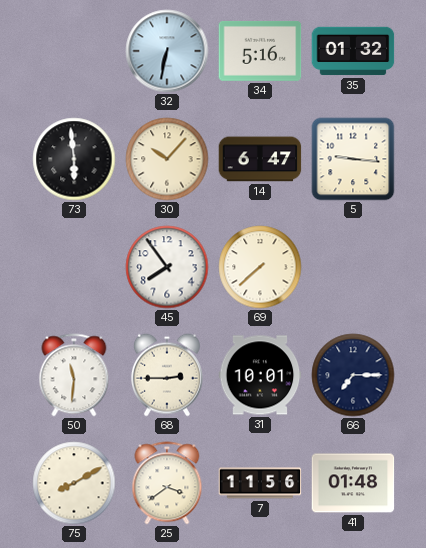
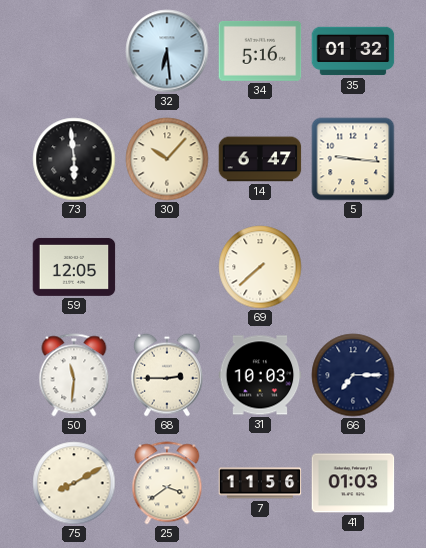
32: 6:32 -> 6:29
59: none -> 12:05
45: 7:54 -> none
31: 10:01 -> 10:03
41: 01:48 -> 01:03
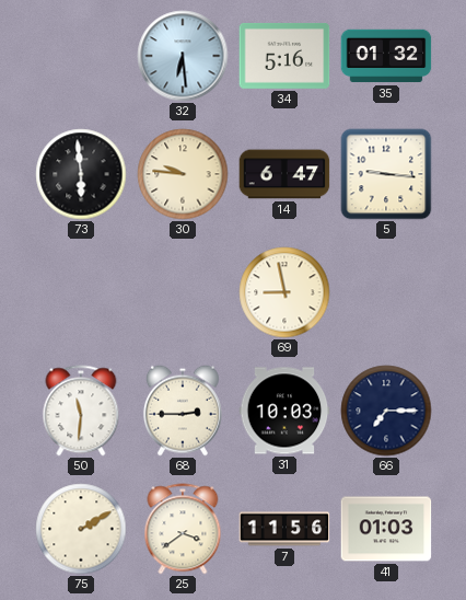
30: 10:07 -> 9:46
59: 12:05 -> none
69: 7:38 -> 8:58
75: 8:10 -> 2:10
